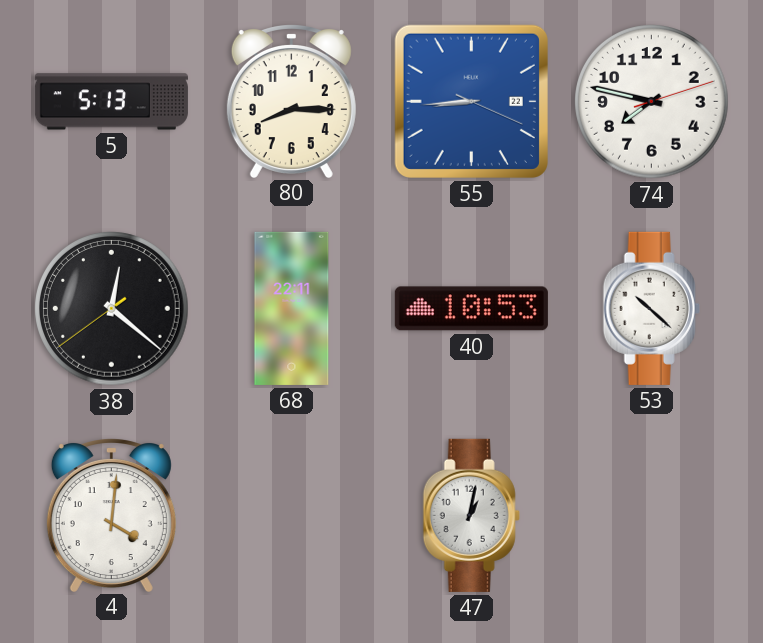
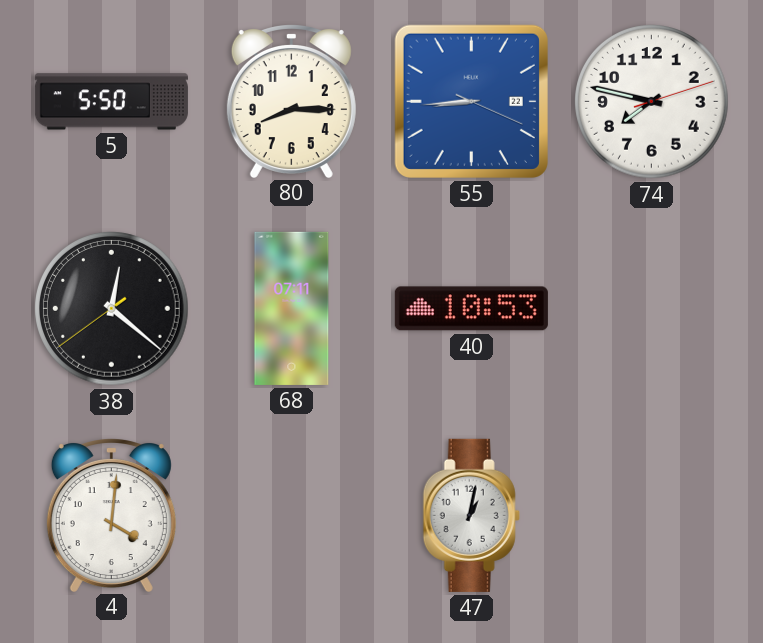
5: 5:13 -> 5:50
68: 22:11 -> 07:11
53: 10:22 -> none
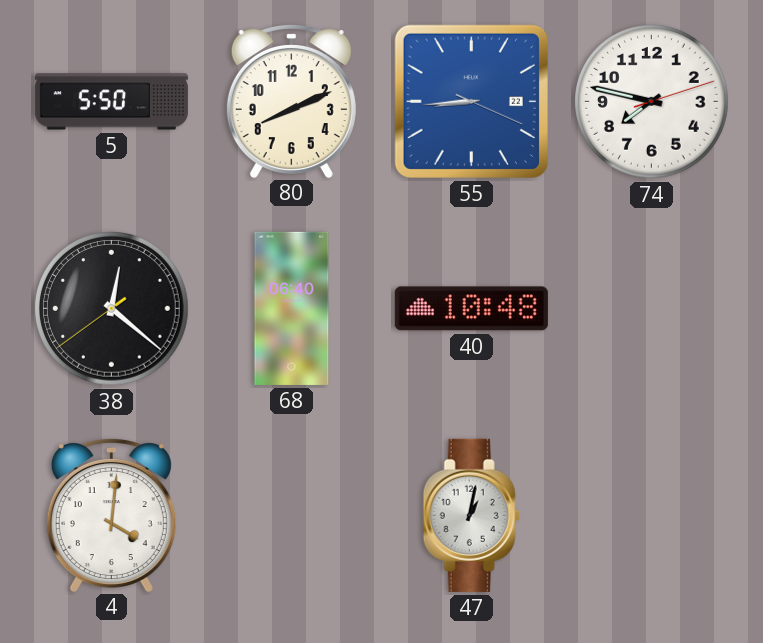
80: 8:15 -> 8:11
68: 07:11 -> 06:40
40: 10:53 -> 10:48
